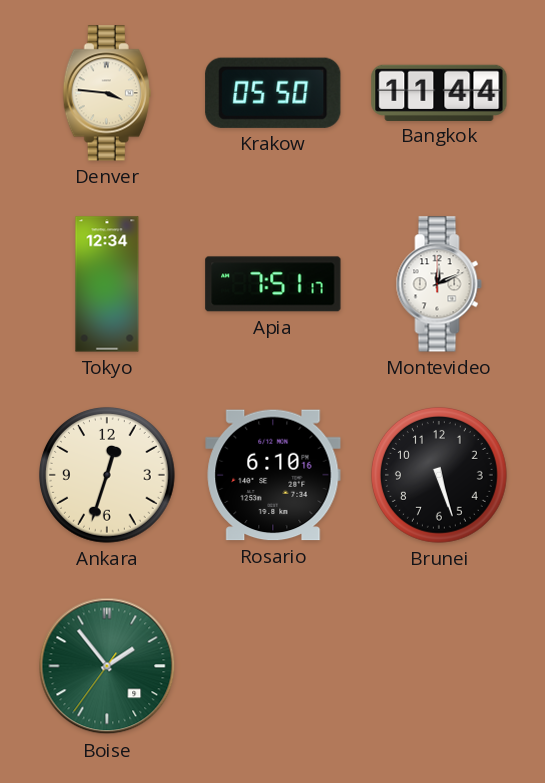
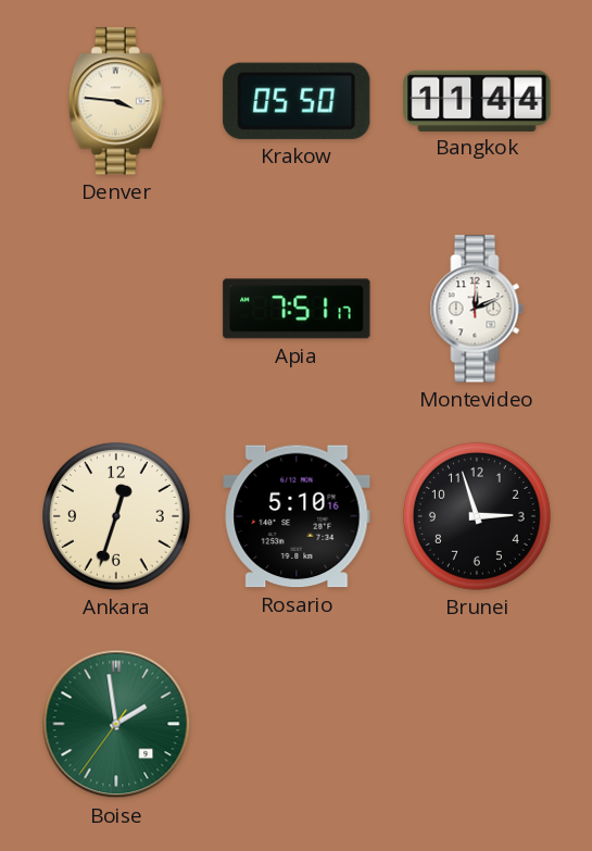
Tokyo: 12:34 -> none
Rosario: 6:10 -> 5:10
Brunei: 5:27 -> 2:57
Boise: 1:53 -> 1:58
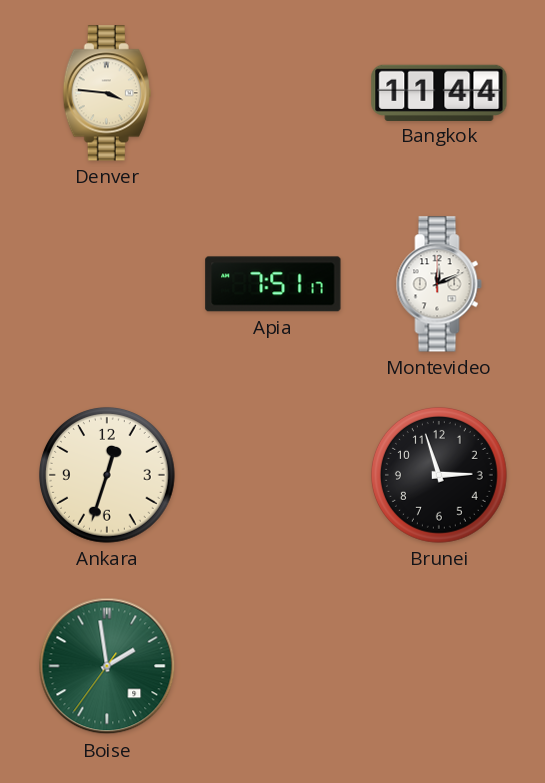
Krakow: 05:50 -> none
Rosario: 5:10 -> none
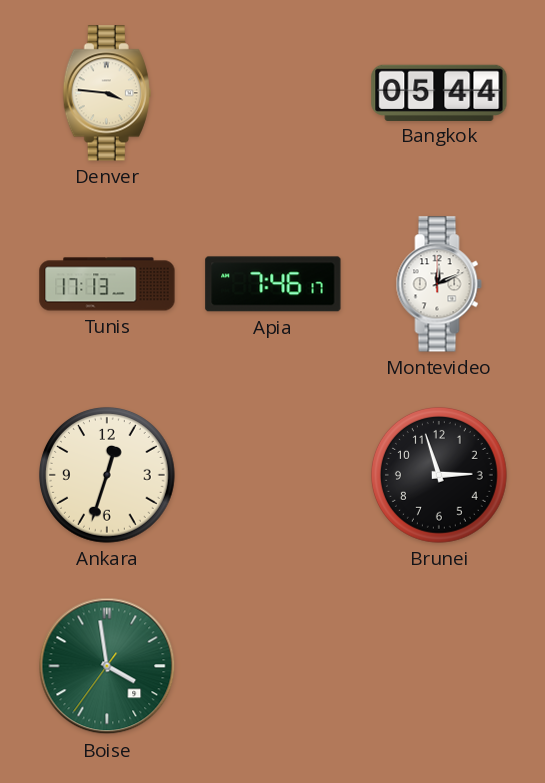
Bangkok: 11:44 -> 05:44
Tunis: none -> 17:13
Apia: 7:51 -> 7:46
Boise: 1:58 -> 3:58
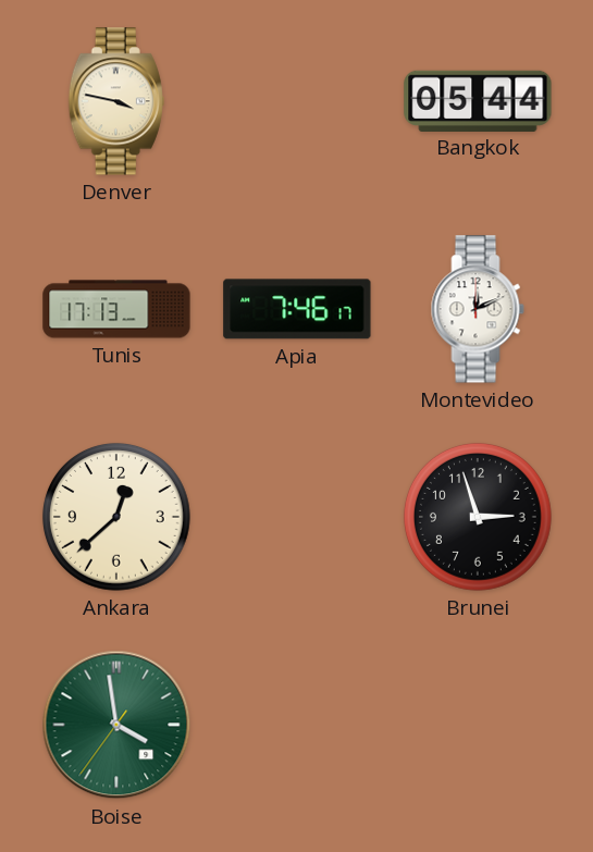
Denver: 3:46 -> 3:47
Ankara: 12:33 -> 12:38
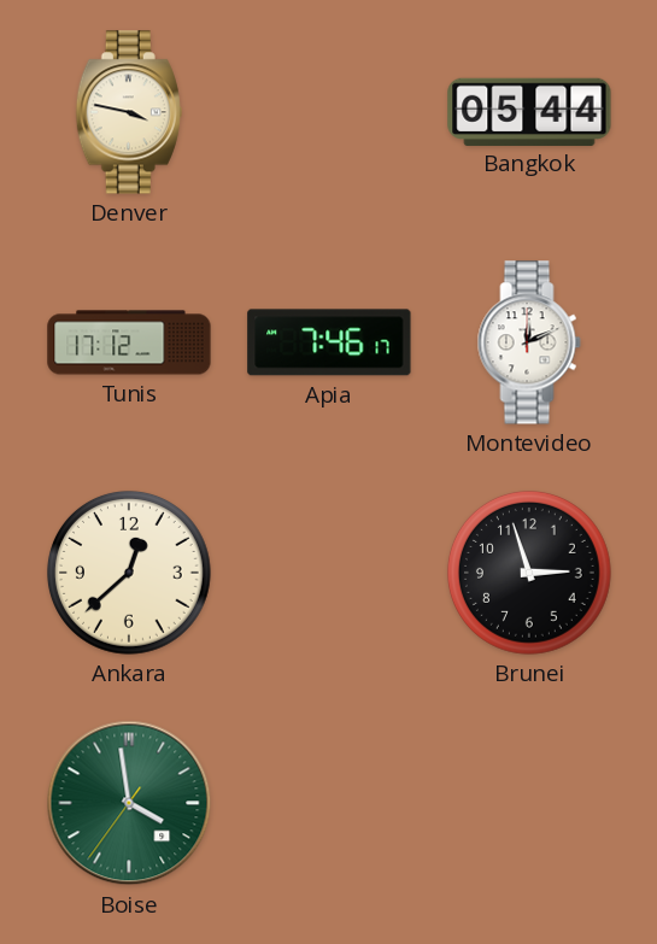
Tunis: 17:13 -> 17:12
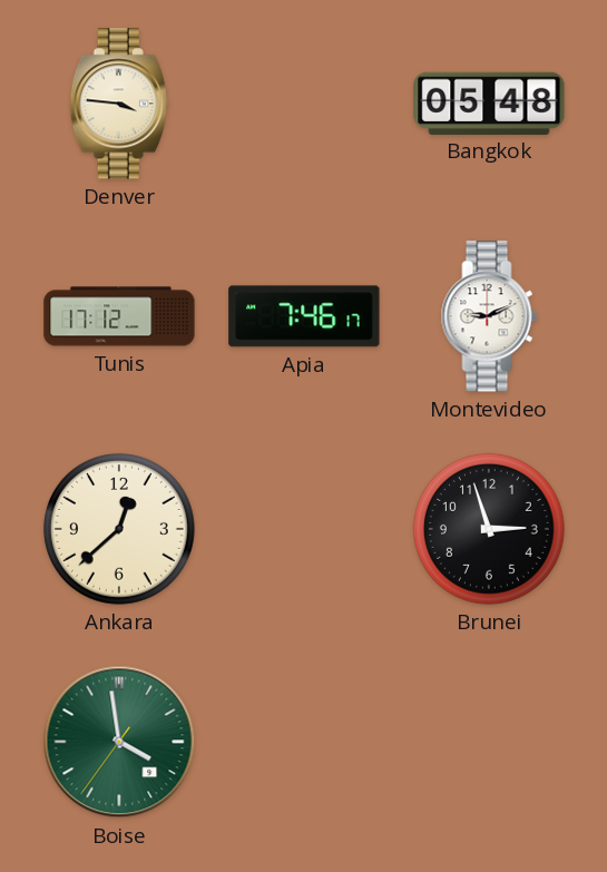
Denver: 3:47 -> 3:46
Bangkok: 05:44 -> 05:48
Montevideo: 12:11 -> 9:11
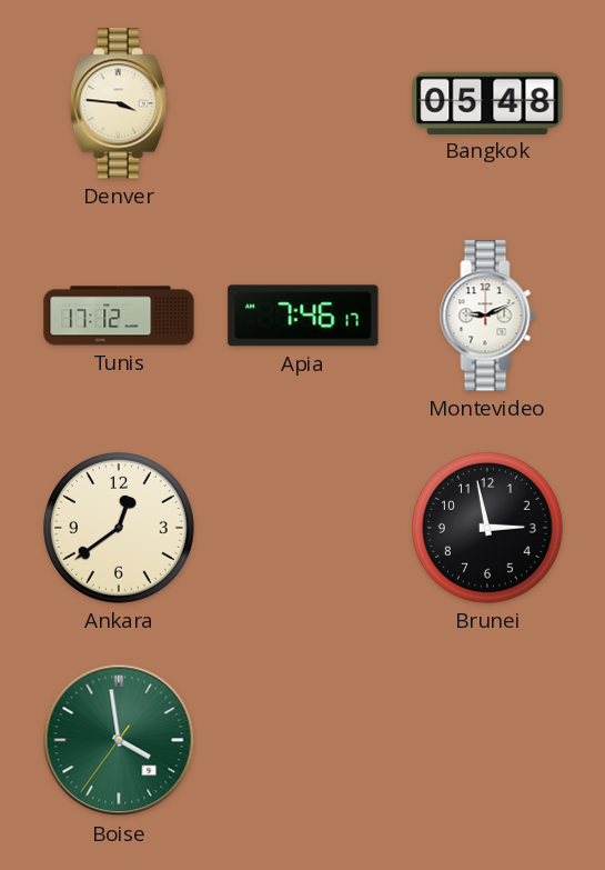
Ankara: 12:38 -> 12:39
Brunei: 2:57 -> 2:58
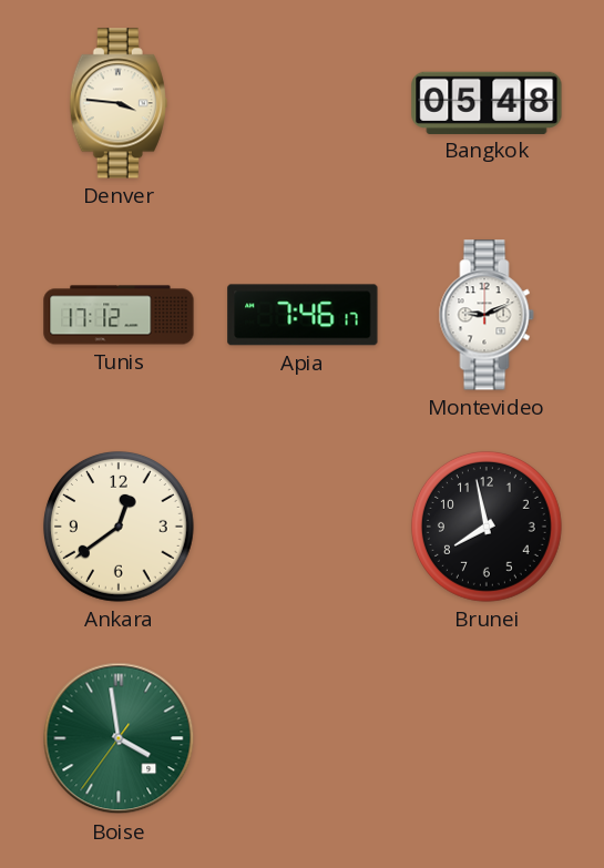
Brunei: 2:58 -> 7:58
